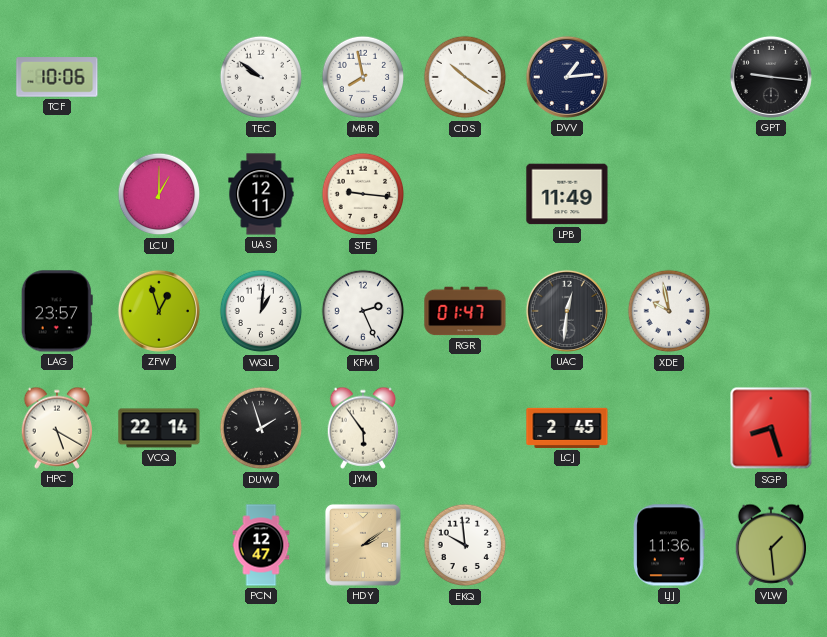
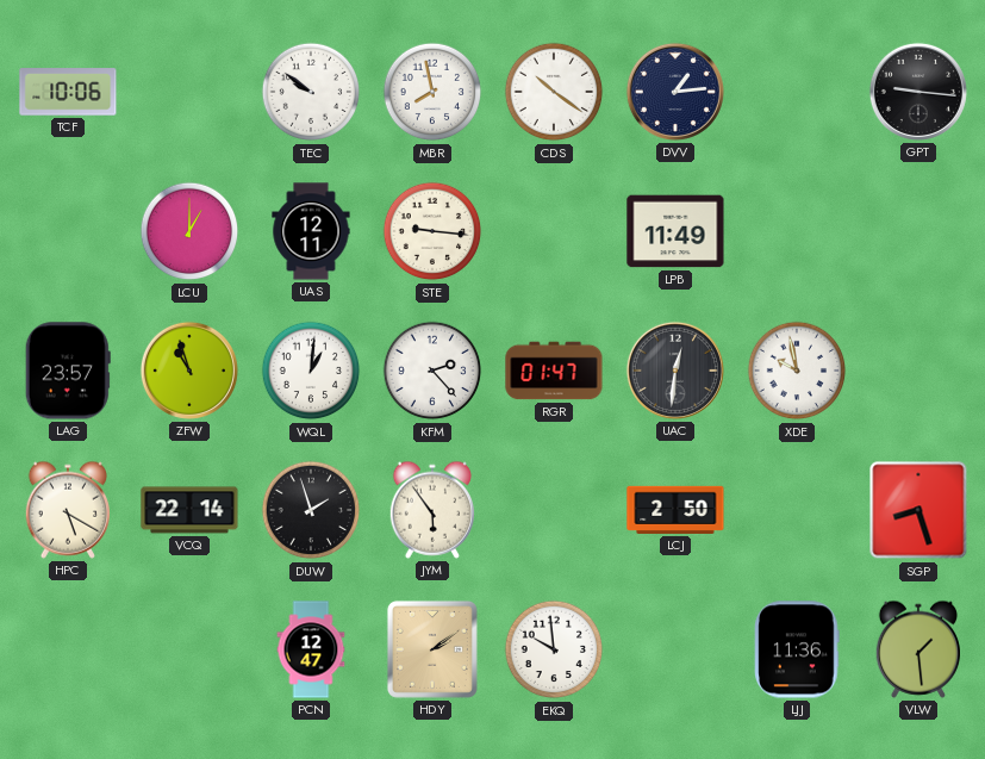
ZFW: 12:57 -> 10:57
KFM: 2:26 -> 2:23
LCJ: 2:45 -> 2:50
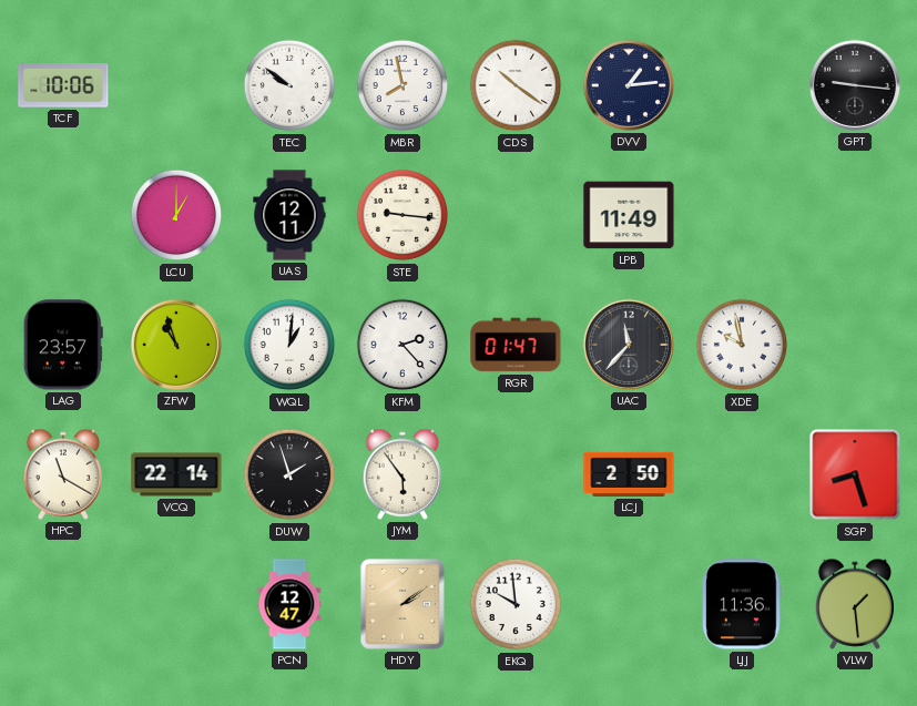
UAC: 12:31 -> 11:37
HPC: 5:20 -> 11:20
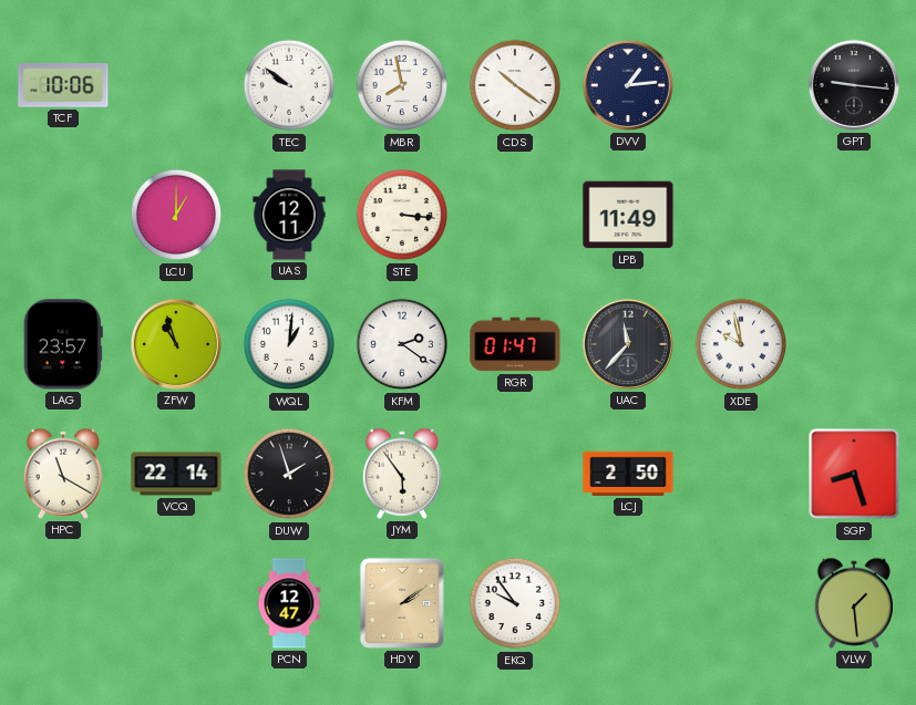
STE: 9:16 -> 3:16
KFM: 2:23 -> 2:21
EKQ: 9:59 -> 9:54
LJJ: 11:36 -> none
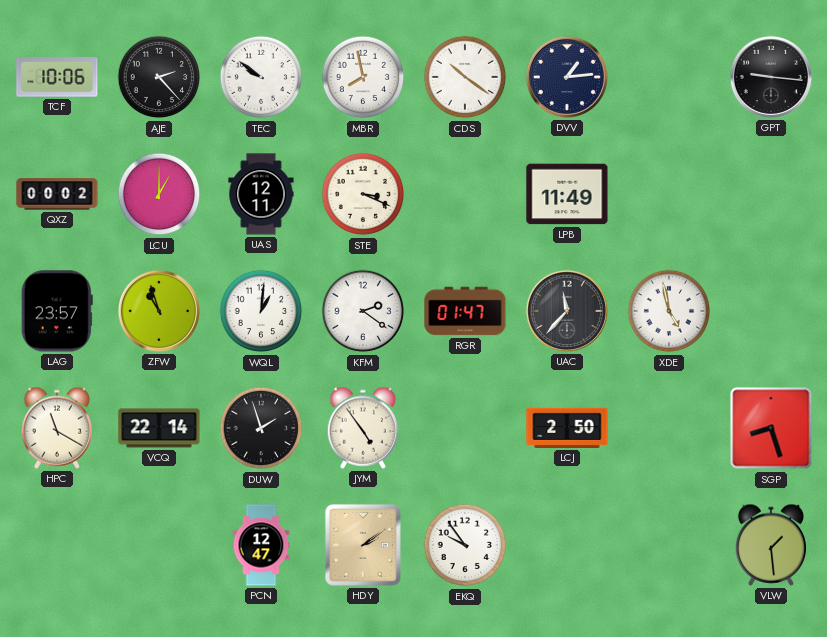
AJE: none -> 2:23
QXZ: none -> 00:02
STE: 3:16 -> 3:19
XDE: 9:58 -> 4:58
JYM: 5:54 -> 4:54
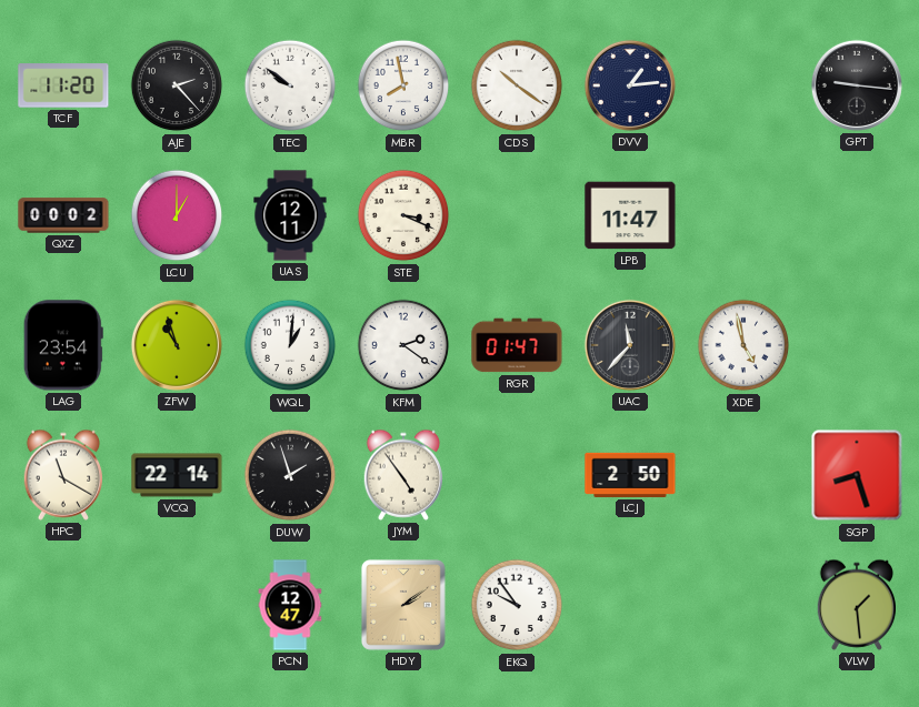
TCF: 10:06 -> 11:20
LPB: 11:49 -> 11:47
LAG: 23:57 -> 23:54
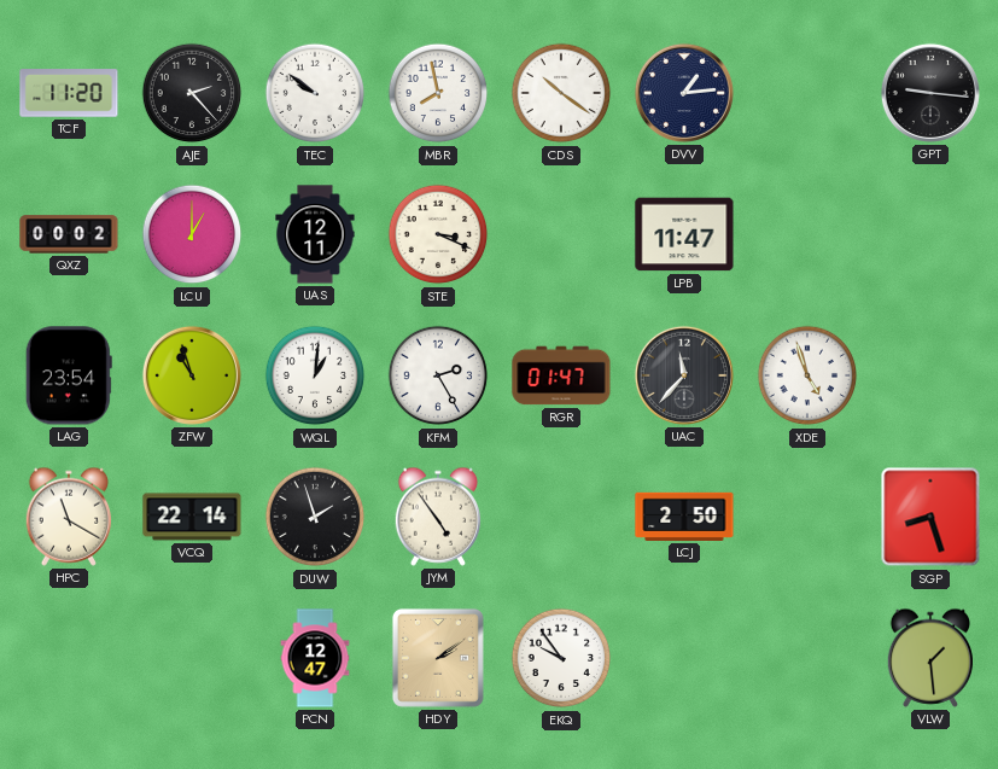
KFM: 2:21 -> 2:25
XDE: 4:58 -> 4:57
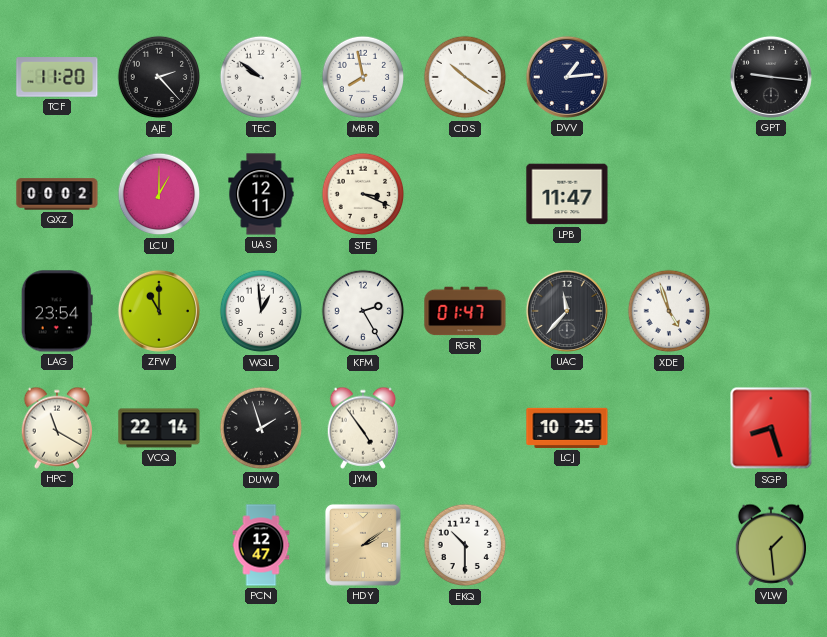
ZFW: 10:57 -> 11:00
WQL: 1:01 -> 12:59
LCJ: 2:50 -> 10:25
EKQ: 9:54 -> 10:30
